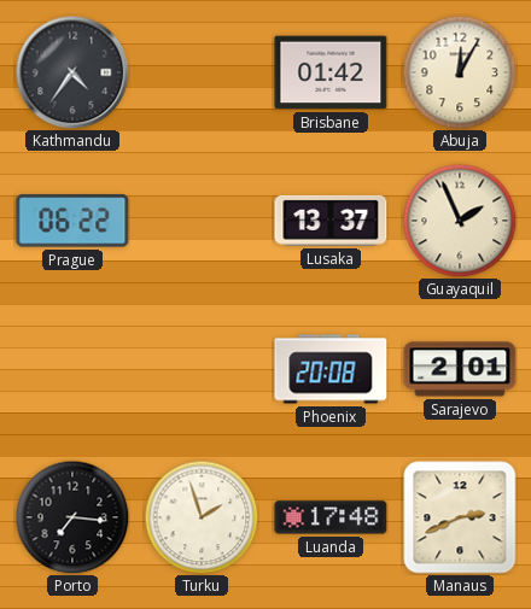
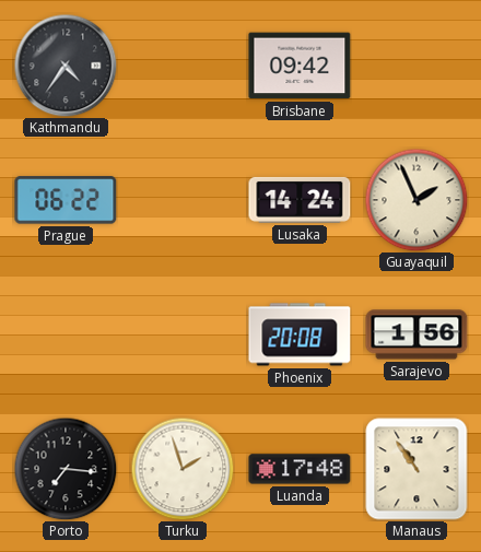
Brisbane: 01:42 -> 09:42
Abuja: 12:05 -> none
Lusaka: 13:37 -> 14:24
Sarajevo: 2:01 -> 1:56
Manaus: 2:41 -> 10:54
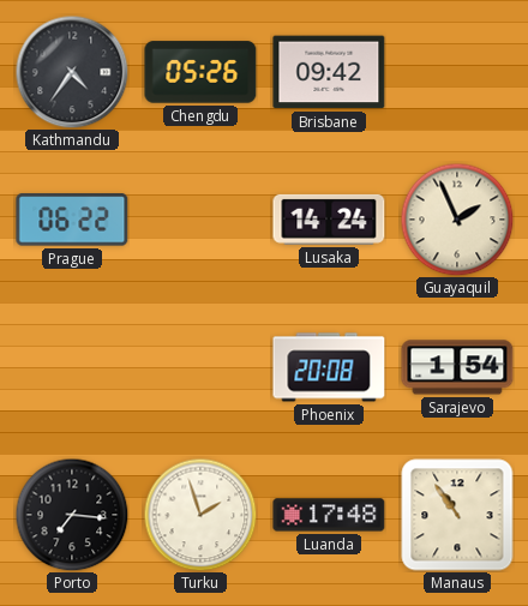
Chengdu: none -> 05:26
Sarajevo: 1:56 -> 1:54
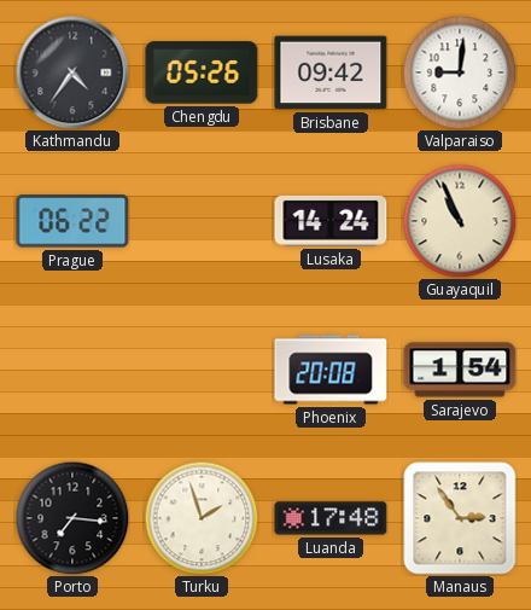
Valparaiso: none -> 9:01
Guayaquil: 1:56 -> 10:56
Manaus: 10:54 -> 2:54
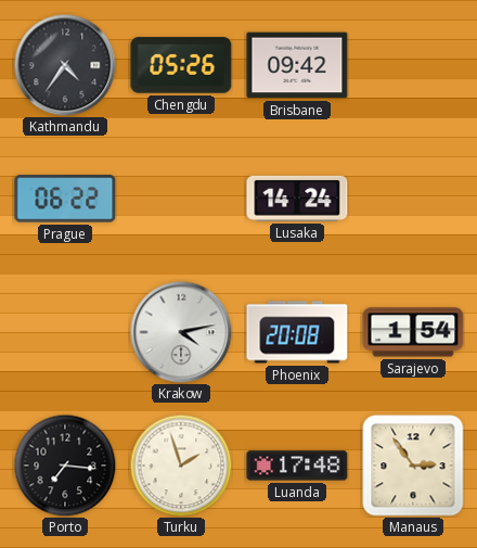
Valparaiso: 9:01 -> none
Guayaquil: 10:56 -> none
Krakow: none -> 4:13
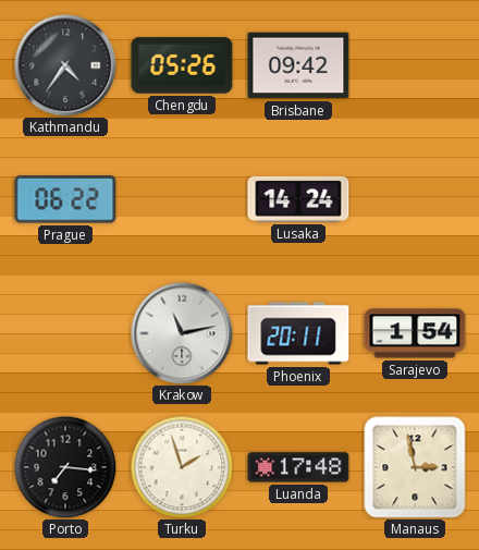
Krakow: 4:13 -> 11:13
Phoenix: 20:08 -> 20:11
Manaus: 2:54 -> 2:58
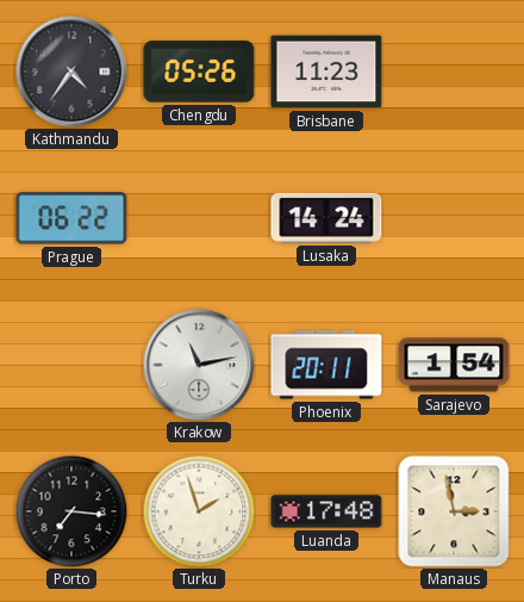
Brisbane: 09:42 -> 11:23
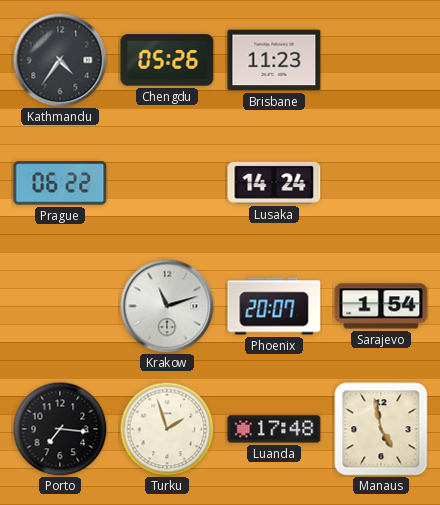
Krakow: 11:13 -> 11:12
Phoenix: 20:11 -> 20:07
Manaus: 2:58 -> 4:58
